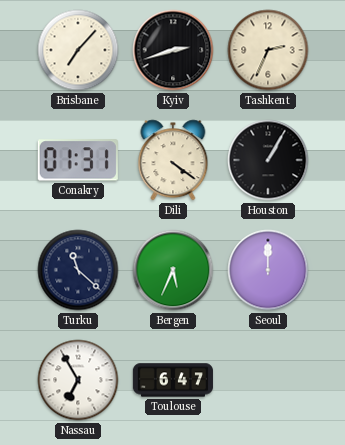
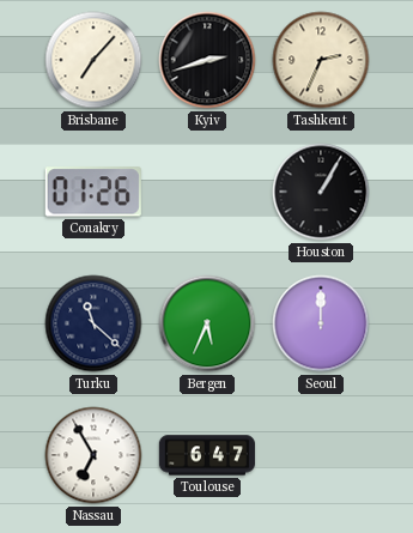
Conakry: 01:31 -> 01:26
Dili: 4:21 -> none
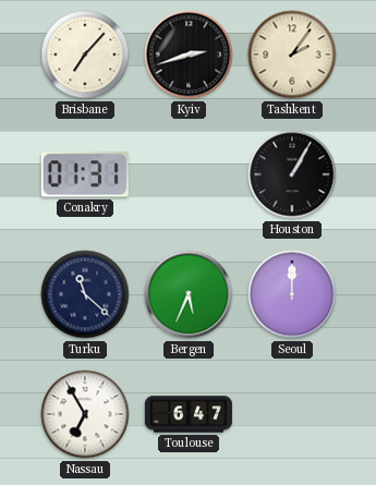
Tashkent: 2:34 -> 2:06
Conakry: 01:26 -> 01:31
